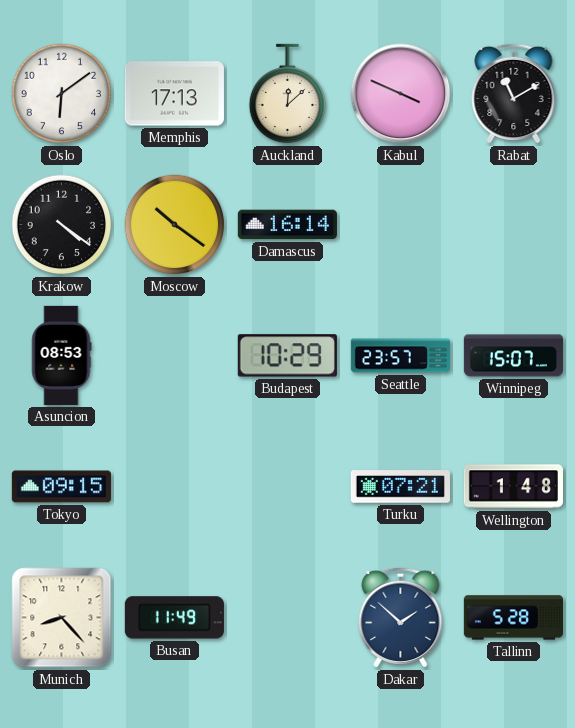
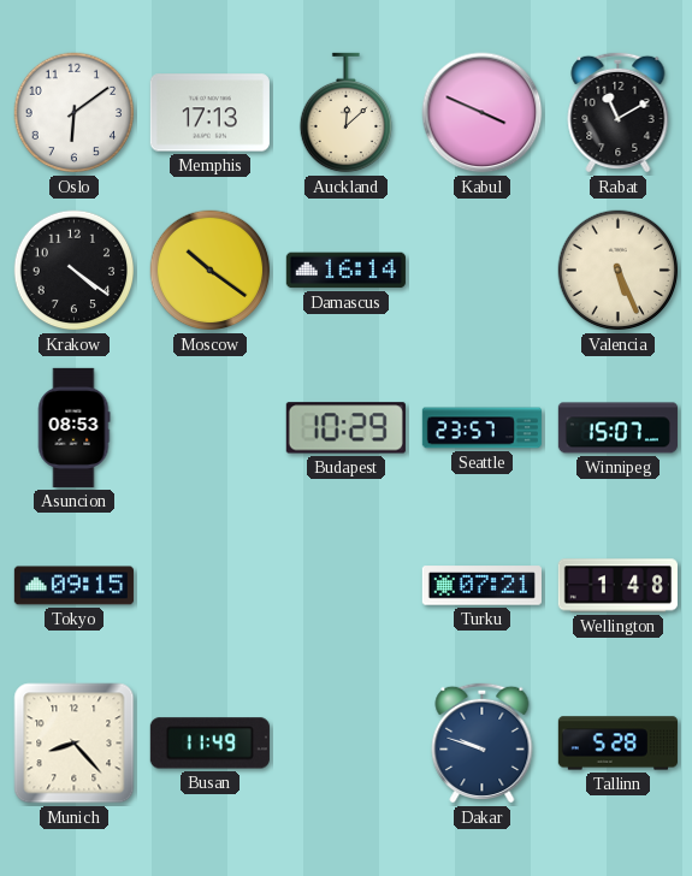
Valencia: none -> 5:26
Dakar: 1:52 -> 9:48
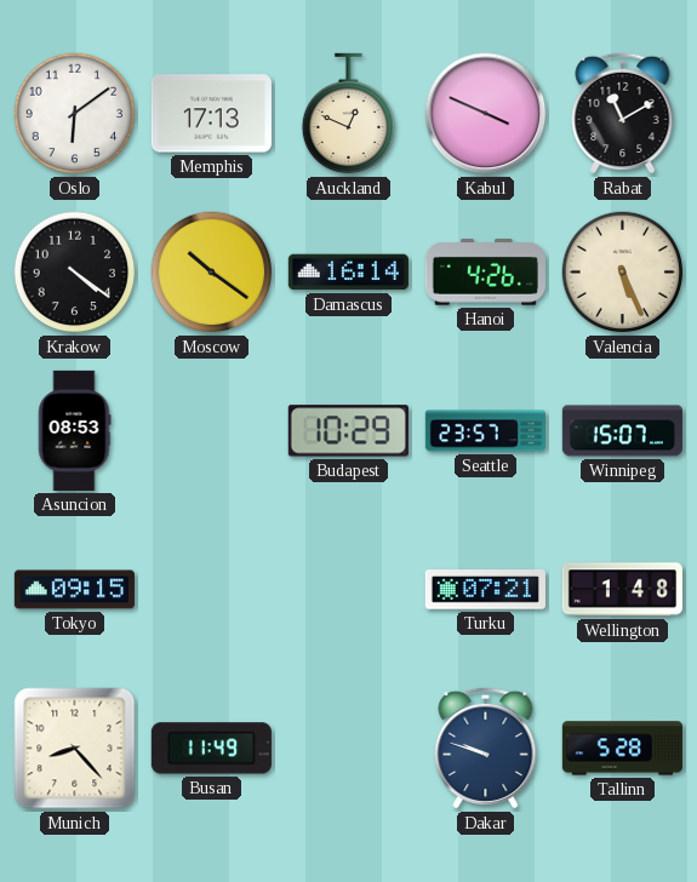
Auckland: 12:08 -> 12:49
Hanoi: none -> 4:26
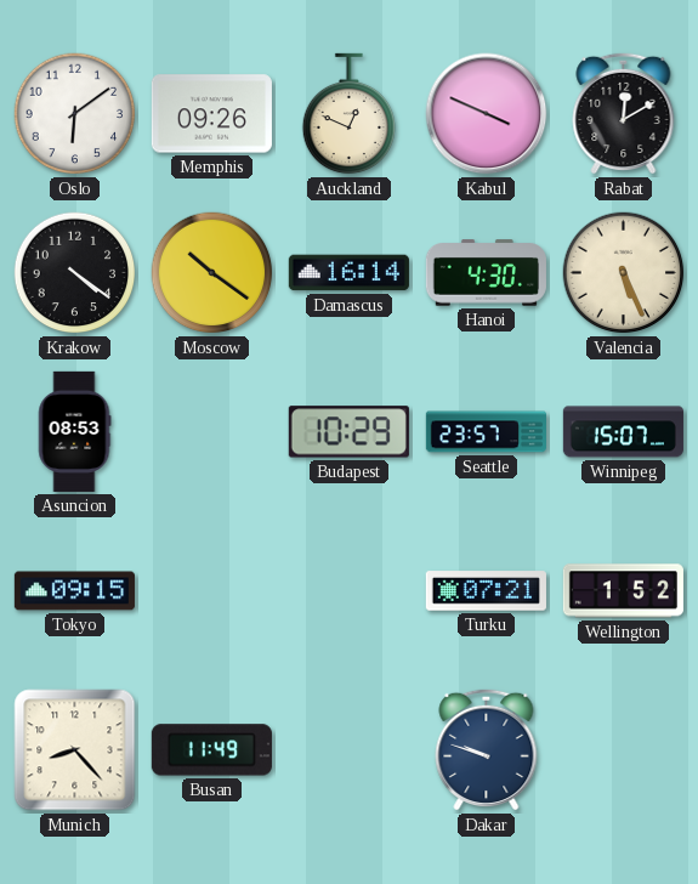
Memphis: 17:13 -> 09:26
Rabat: 11:10 -> 12:10
Hanoi: 4:26 -> 4:30
Wellington: 1:48 -> 1:52
Tallinn: 5:28 -> none
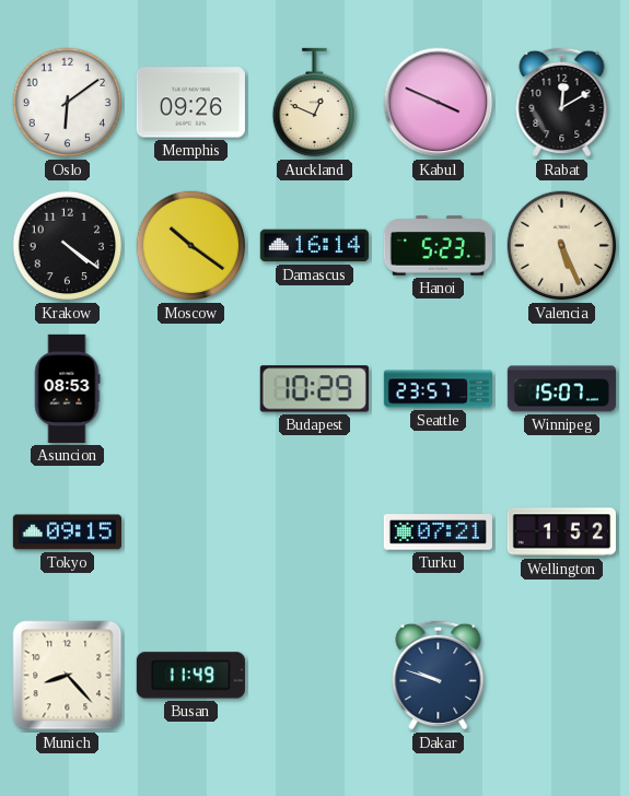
Hanoi: 4:30 -> 5:23
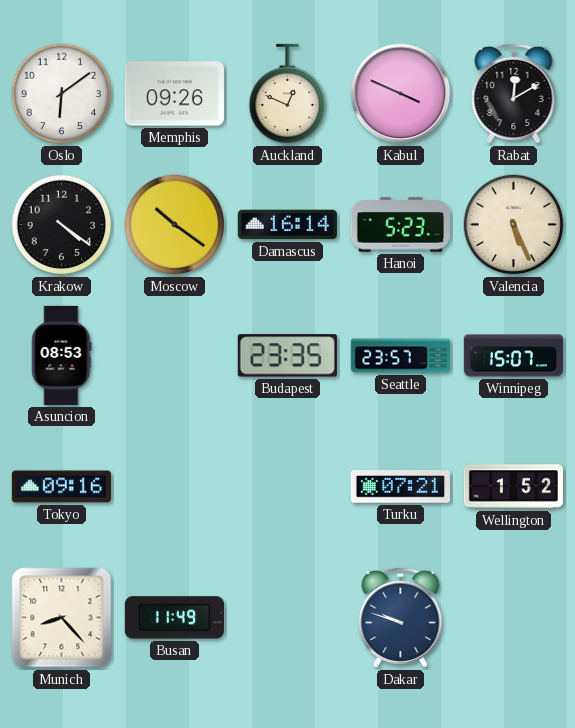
Budapest: 10:29 -> 23:35
Tokyo: 09:15 -> 09:16
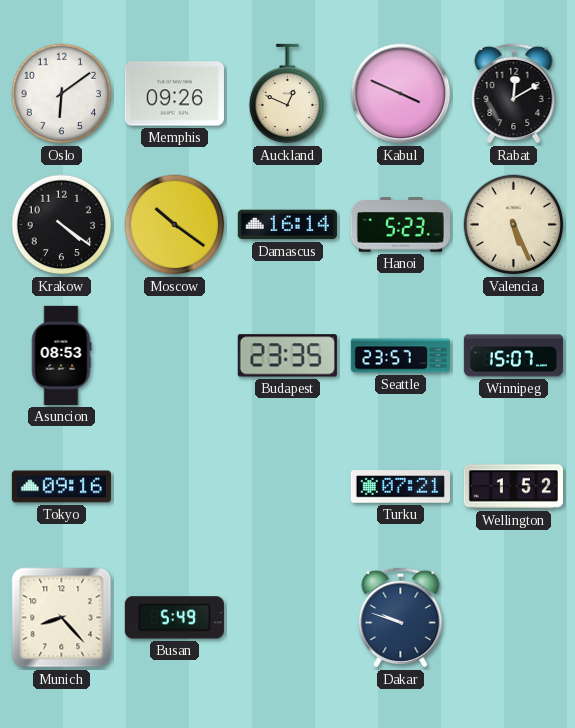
Busan: 11:49 -> 5:49
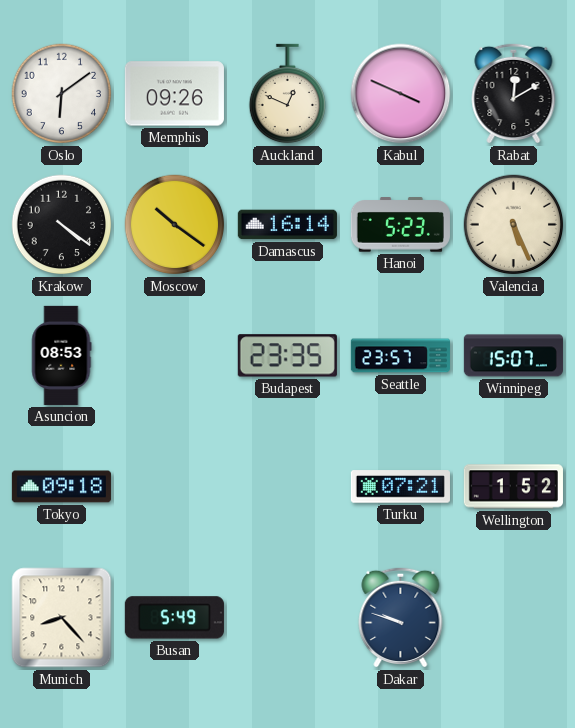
Tokyo: 09:16 -> 09:18
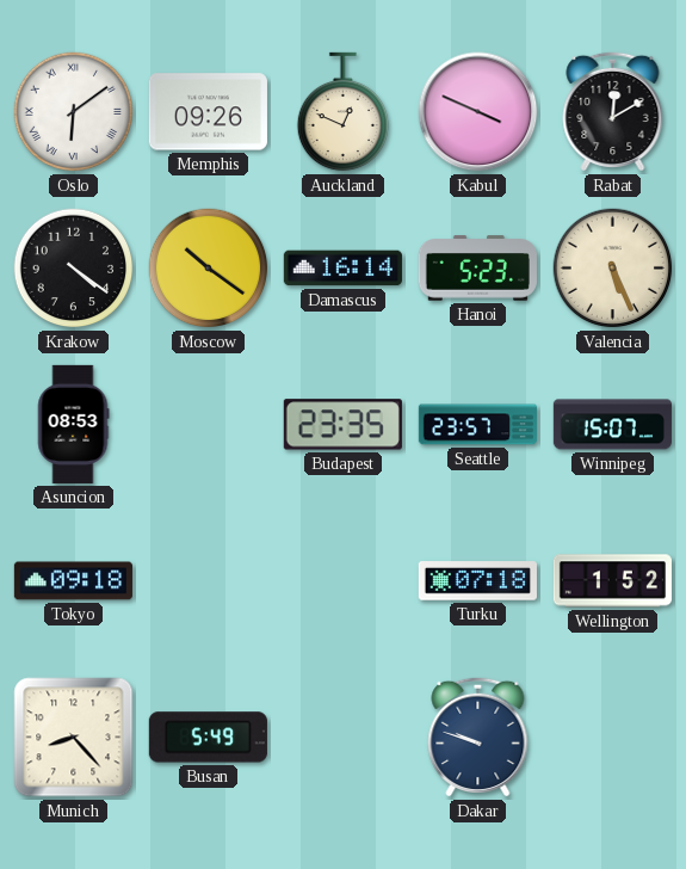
Oslo numerals: Arabic -> Roman
Turku: 07:21 -> 07:18
